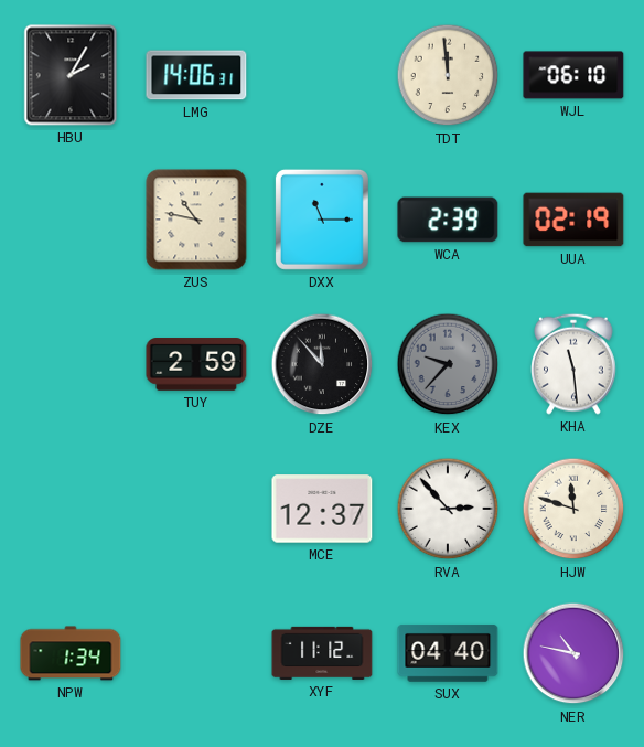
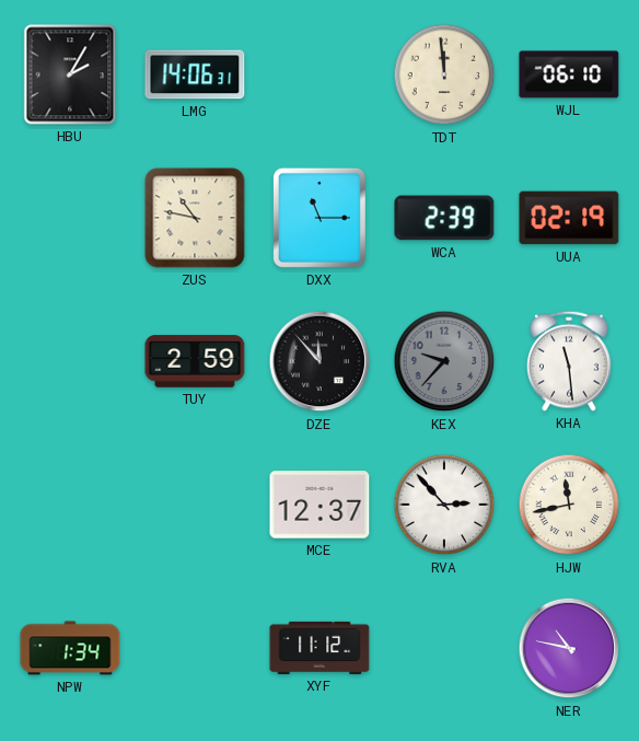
HJW: 11:48 -> 11:43
SUX: 04:40 -> none
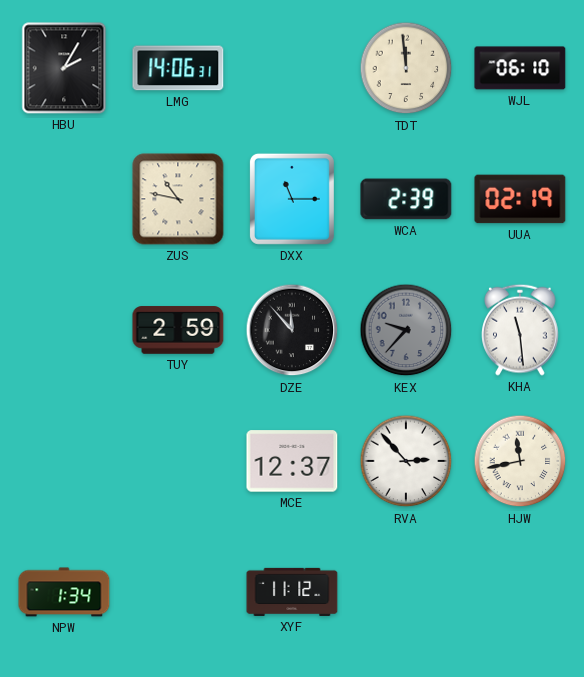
NER: 10:47 -> none
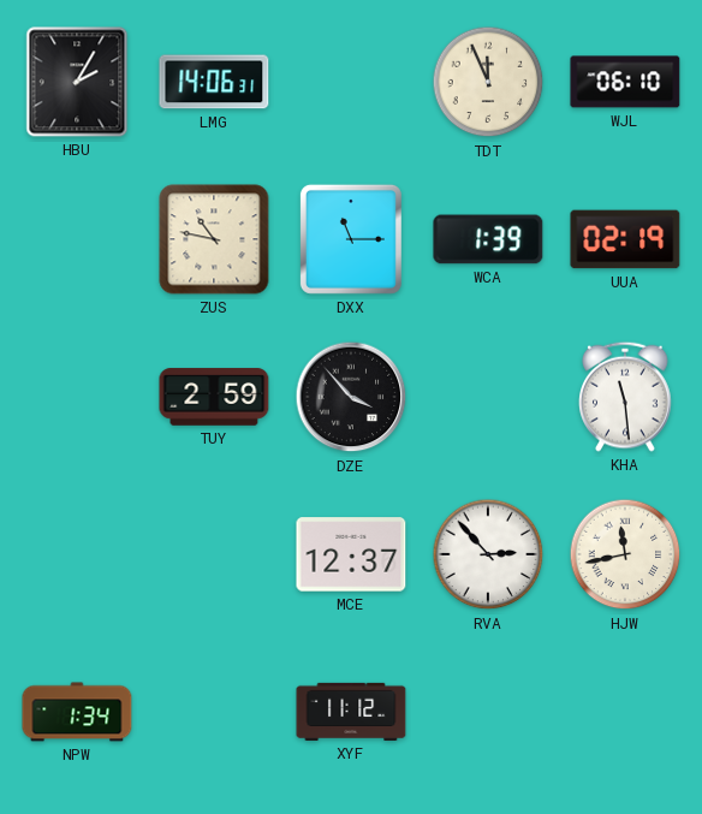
TDT: 11:59 -> 11:56
WCA: 2:39 -> 1:39
DZE: 11:53 -> 3:53
KEX: 9:37 -> none
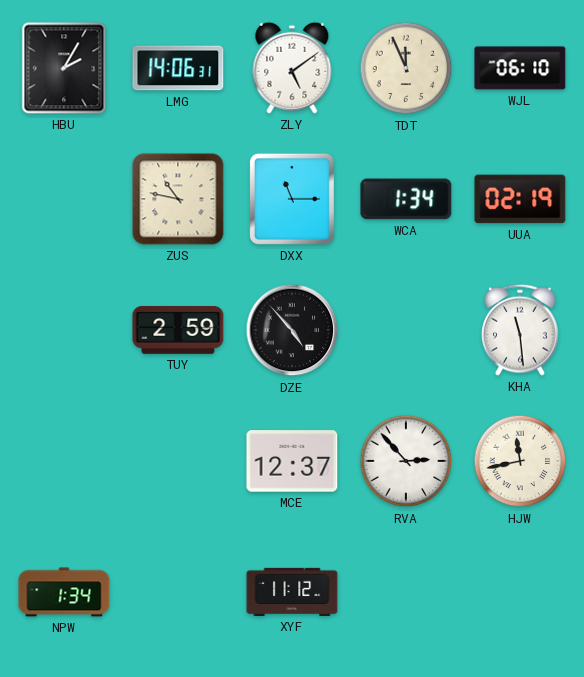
ZLY: none -> 5:09
WCA: 1:39 -> 1:34
DZE: 3:53 -> 4:53
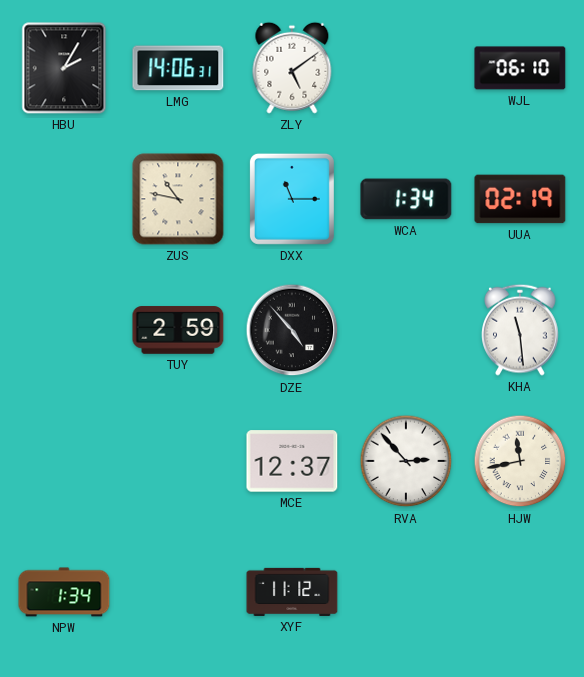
TDT: 11:56 -> none
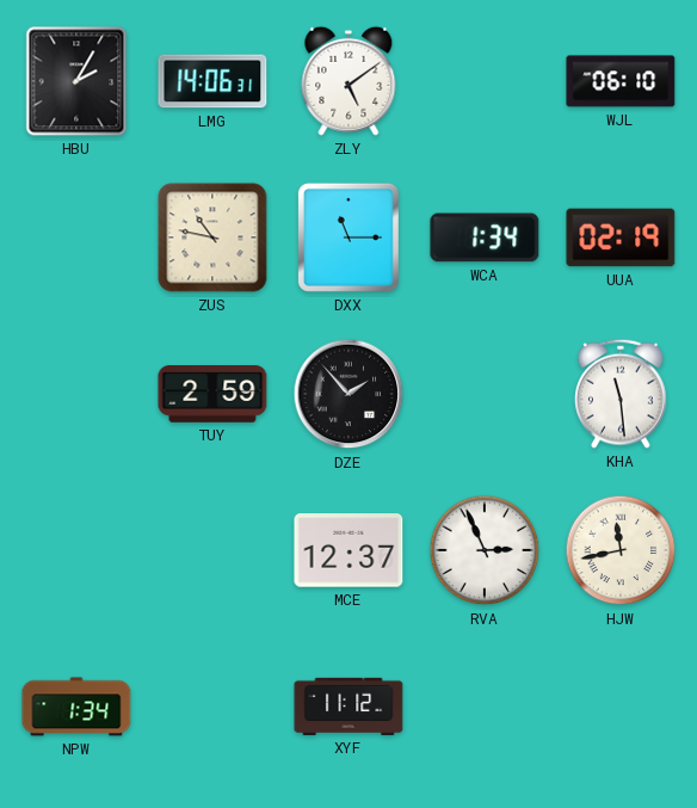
DZE: 4:53 -> 1:53
RVA: 2:53 -> 2:56
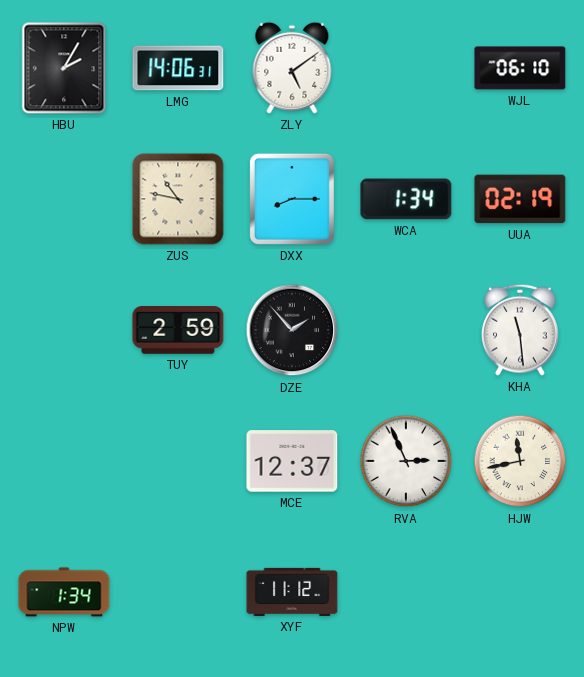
DXX: 11:15 -> 8:15
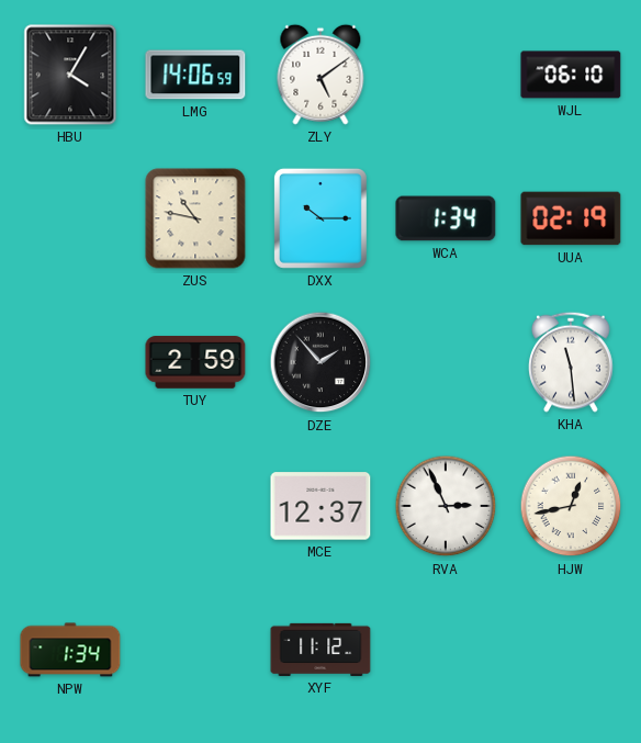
HBU: 2:05 -> 4:05
LMG: 14:06:31 -> 14:06:59
DXX: 8:15 -> 10:15
HJW: 11:43 -> 12:43
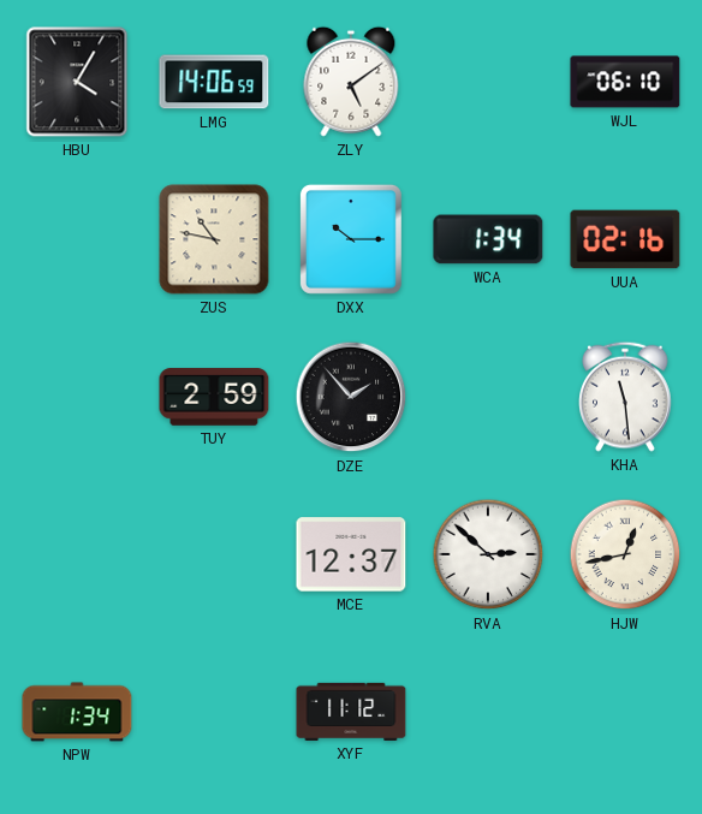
UUA: 02:19 -> 02:16
RVA: 2:56 -> 2:52
